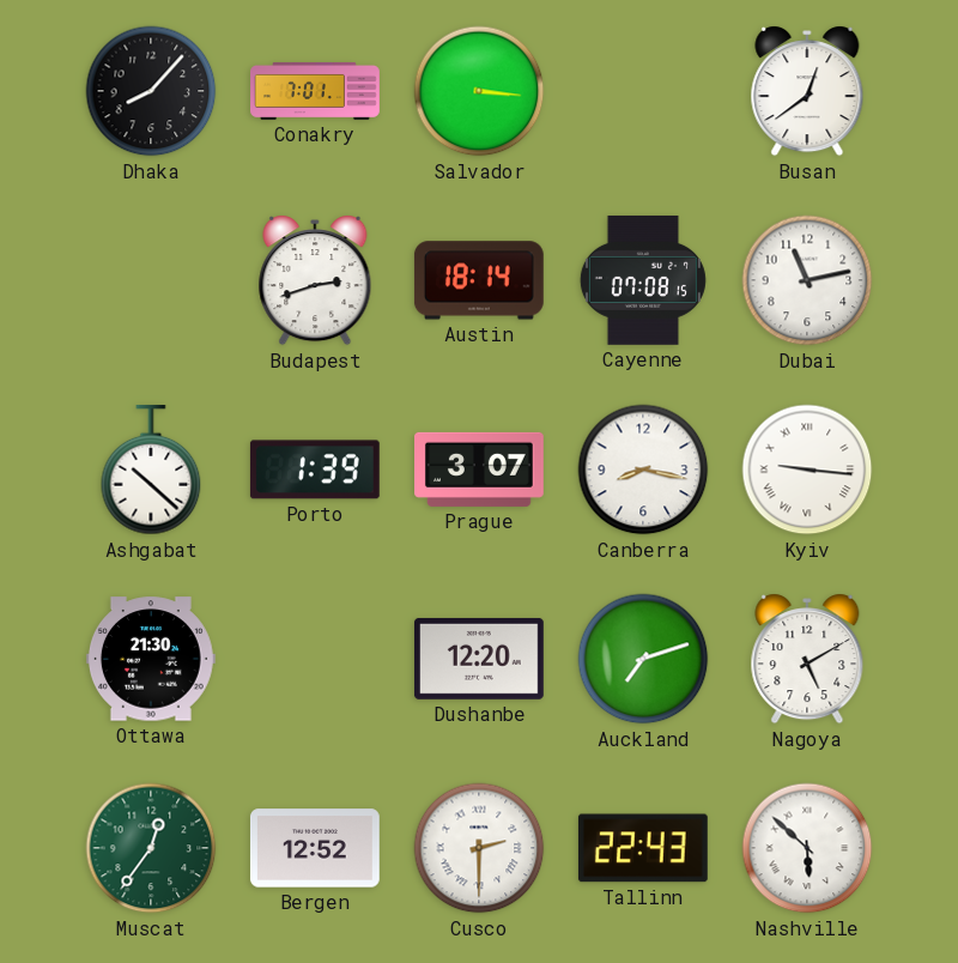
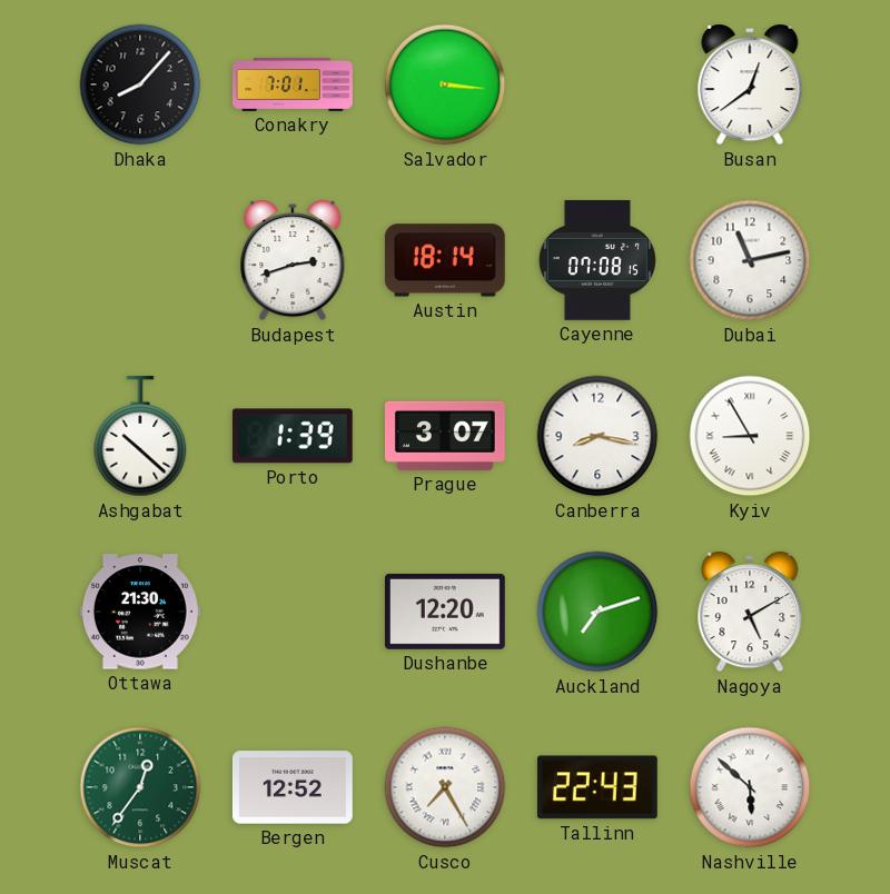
Kyiv: 9:16 -> 8:55
Cusco: 2:30 -> 7:25
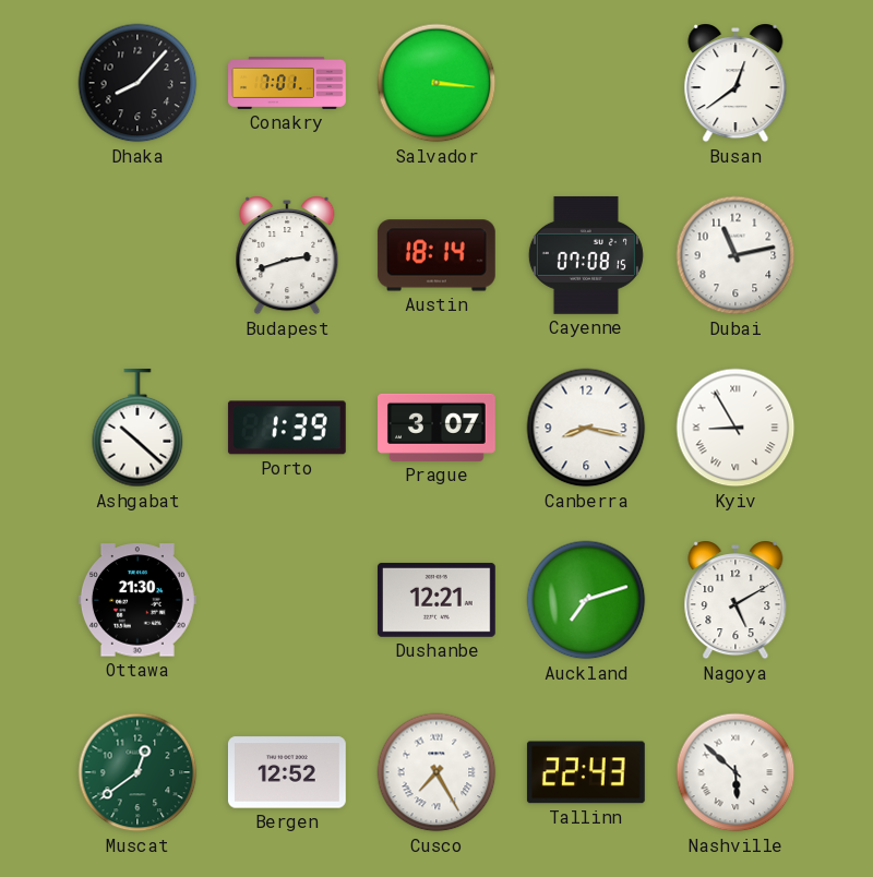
Dushanbe: 12:20 -> 12:21
Muscat: 12:36 -> 12:39
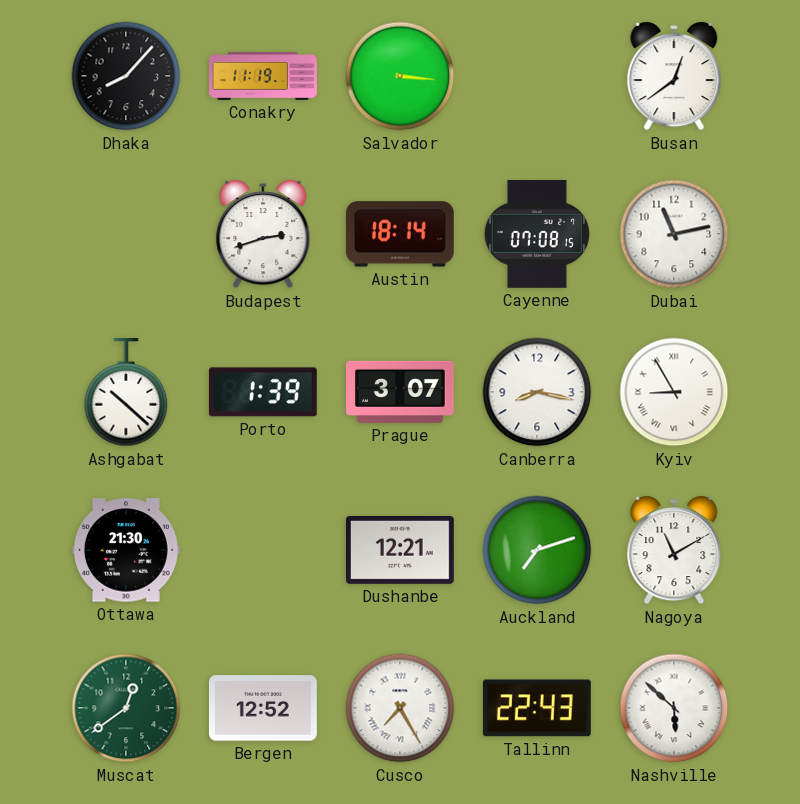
Conakry: 7:01 -> 11:19
Nagoya: 5:10 -> 11:10
